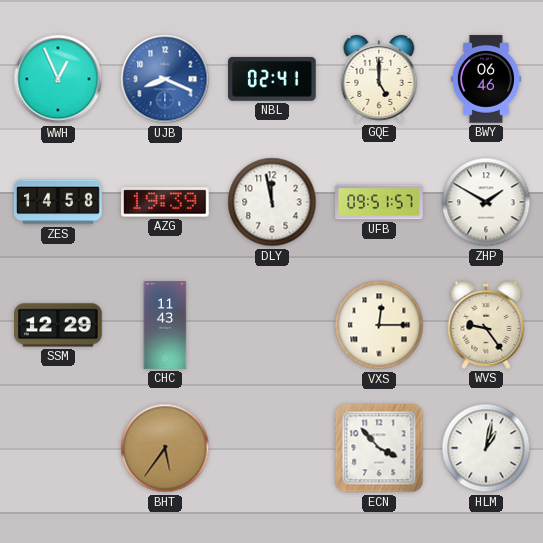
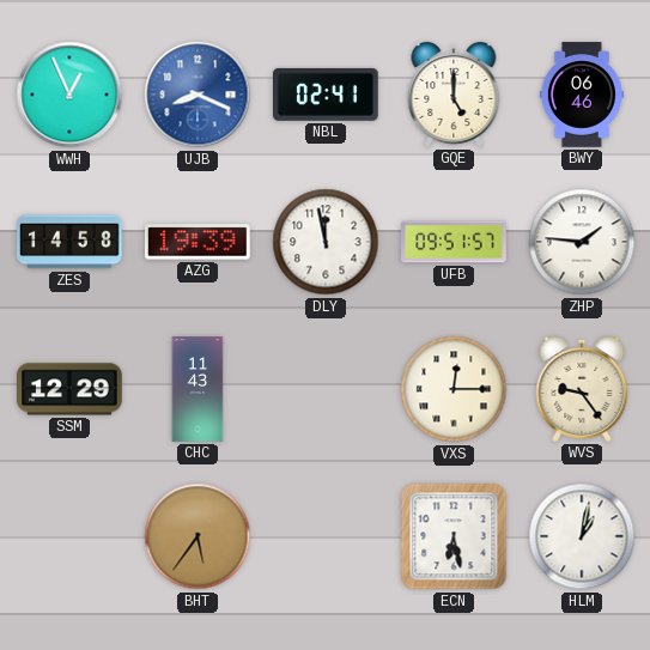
ZHP: 1:50 -> 1:46
ECN: 3:53 -> 6:28
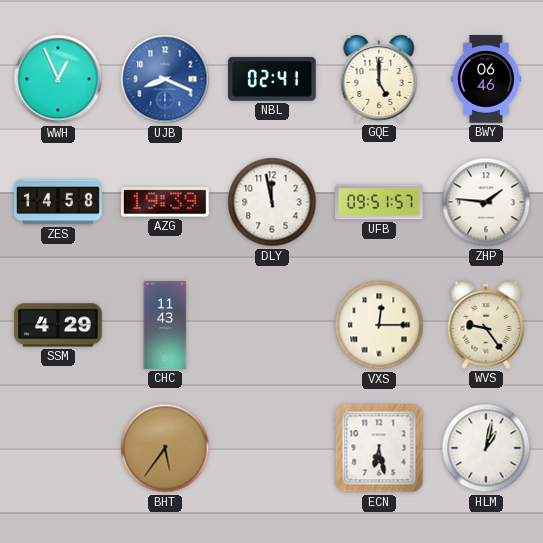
SSM: 12:29 -> 4:29
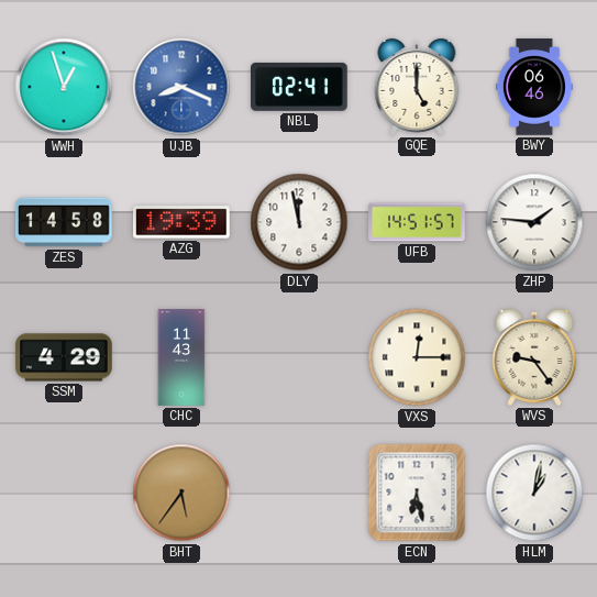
WWH: 12:56 -> 12:57
UFB: 09:51 -> 14:51
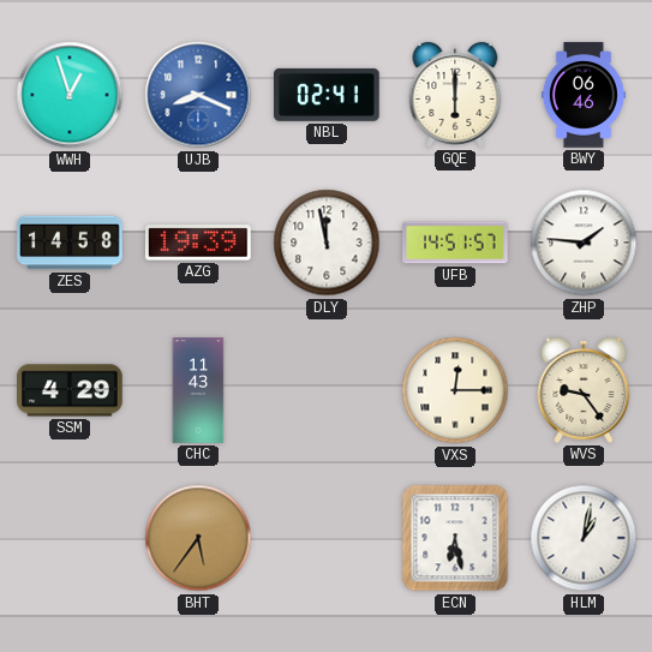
GQE: 5:00 -> 6:00
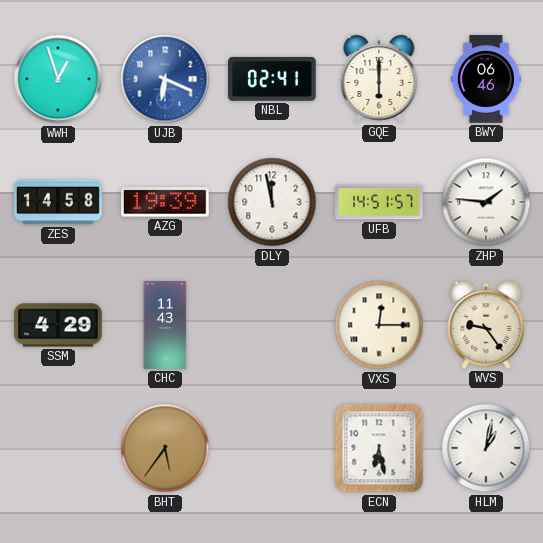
UJB: 8:19 -> 6:19
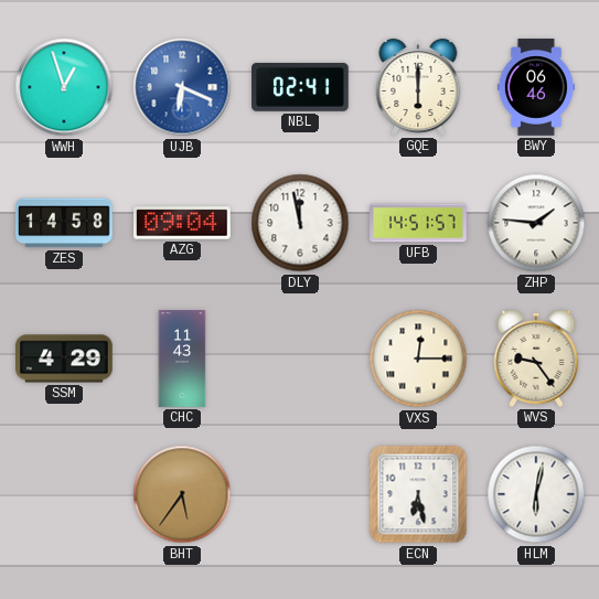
AZG: 19:39 -> 09:04
HLM: 1:02 -> 6:02
